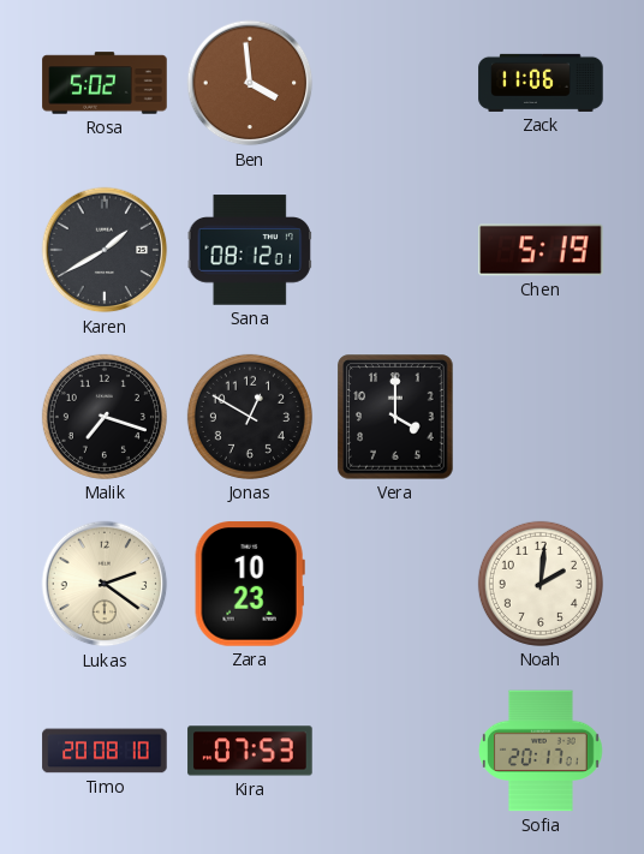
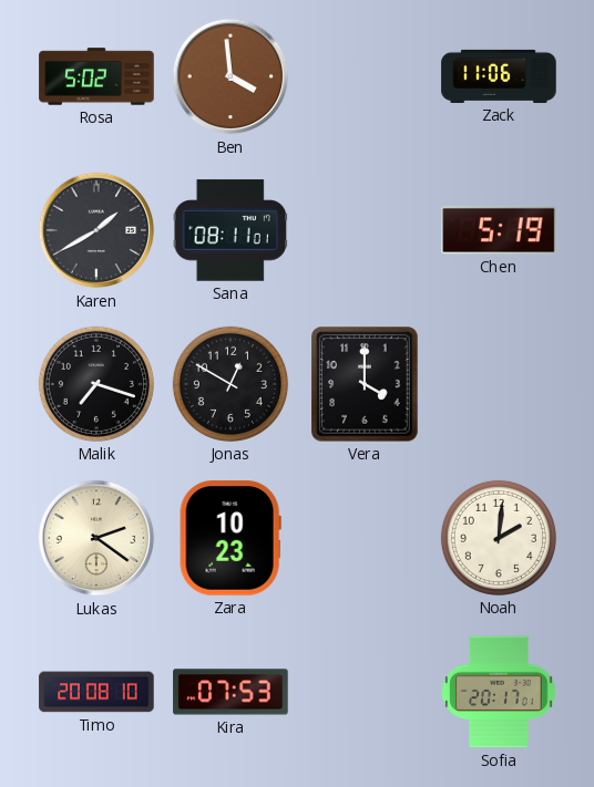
Sana: 08:12 -> 08:11
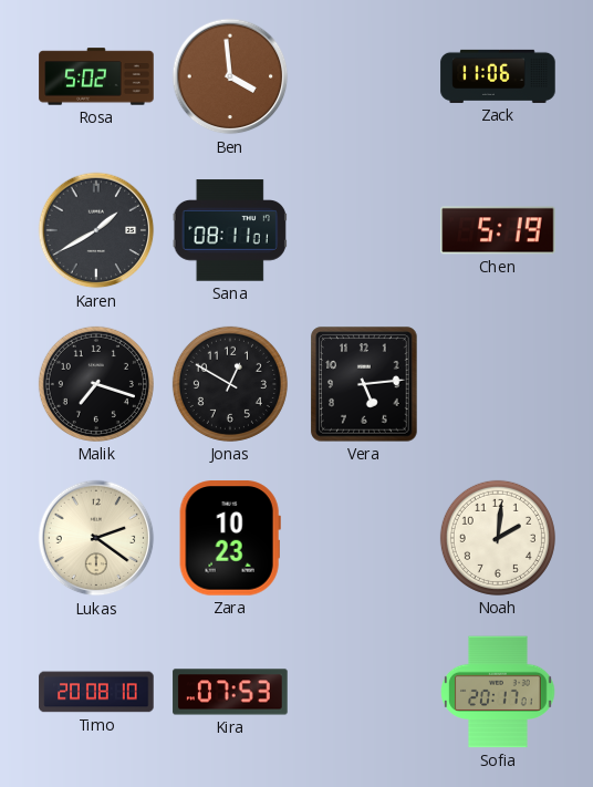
Vera: 4:00 -> 5:14
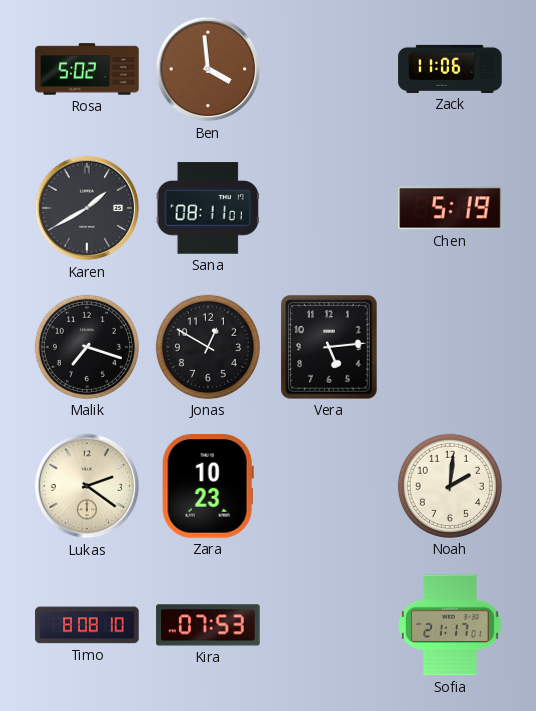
Timo: 20:08 -> 8:08
Sofia: 20:17 -> 21:17
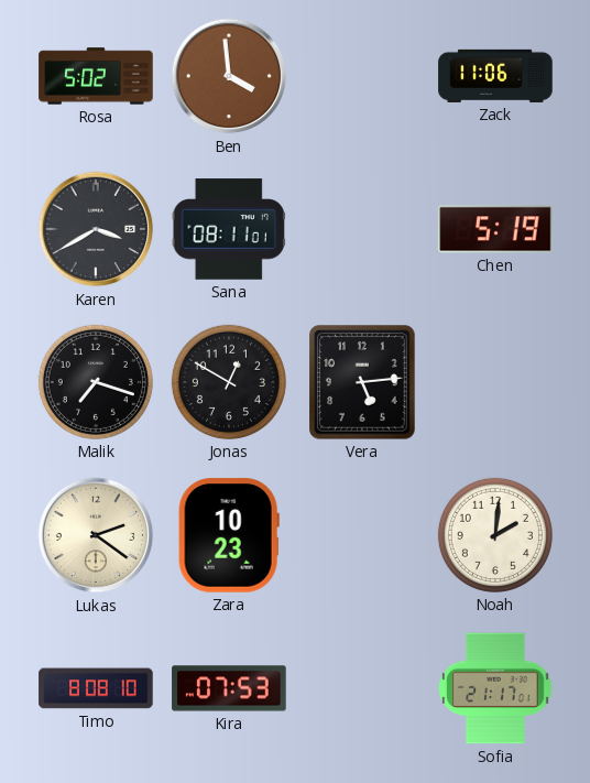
Karen: 1:40 -> 3:40
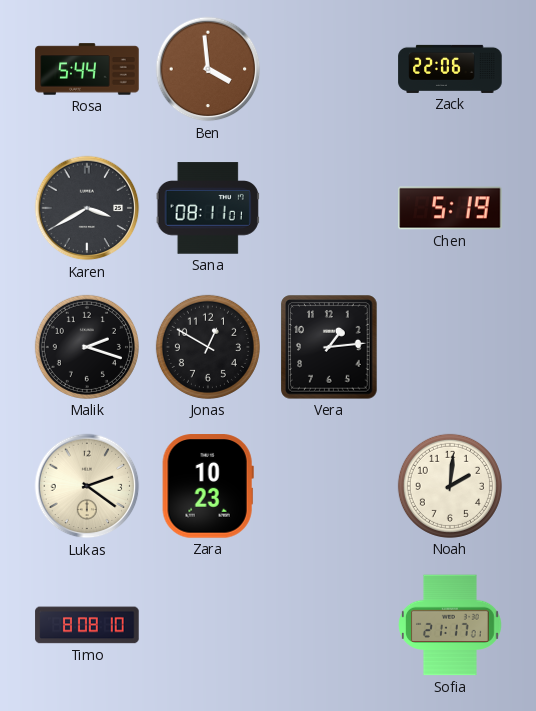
Rosa: 5:02 -> 5:44
Zack: 11:06 -> 22:06
Malik: 7:18 -> 2:18
Vera: 5:14 -> 1:14
Kira: 07:53 -> none
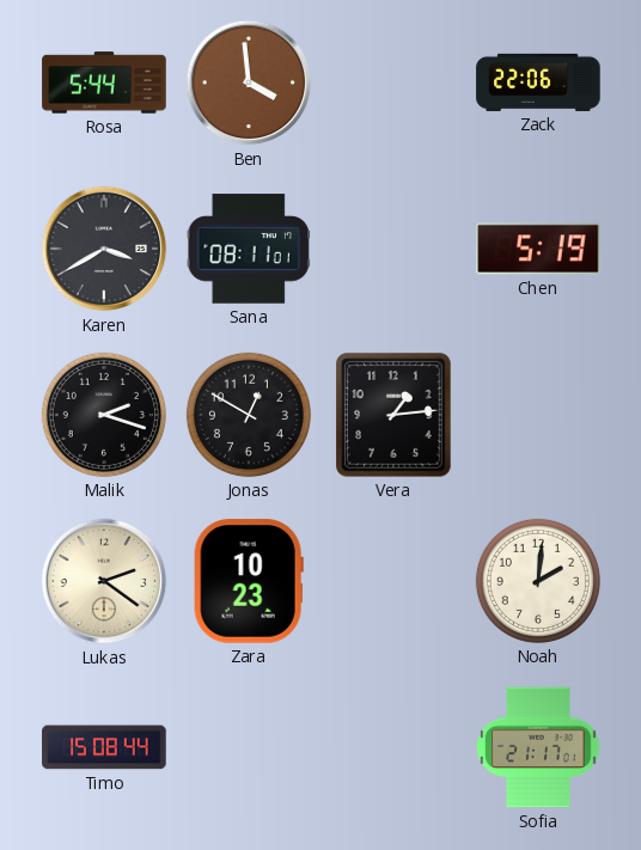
Timo: 8:08 -> 15:08
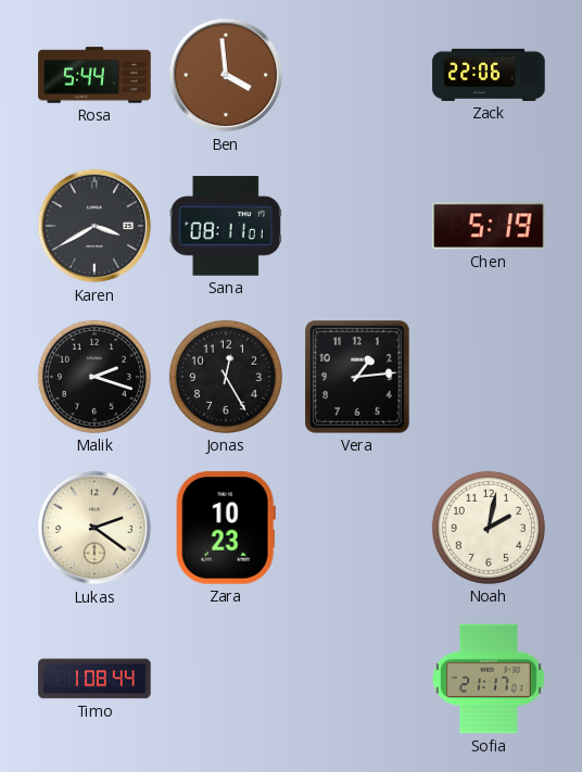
Jonas: 12:50 -> 12:25
Noah: 2:01 -> 2:02
Timo: 15:08 -> 1:08
